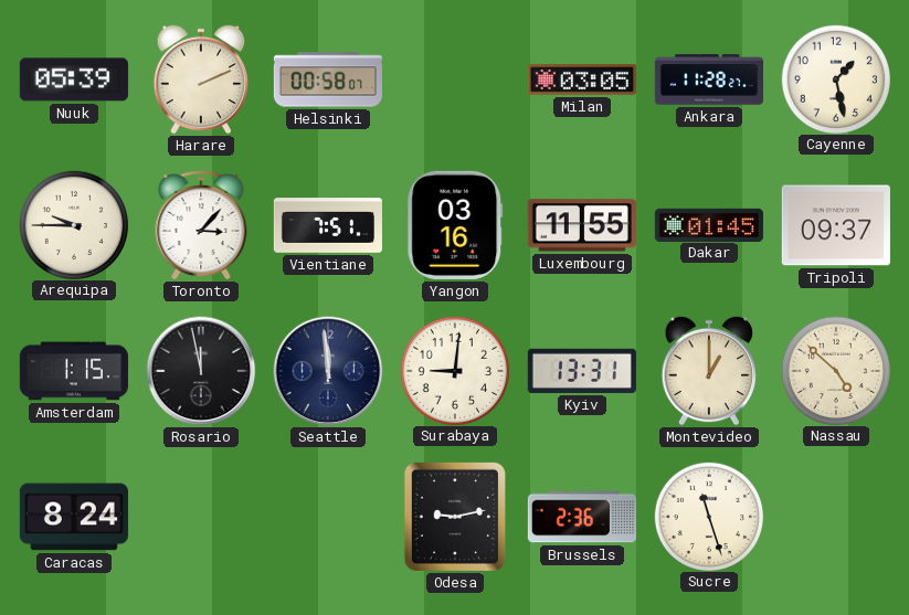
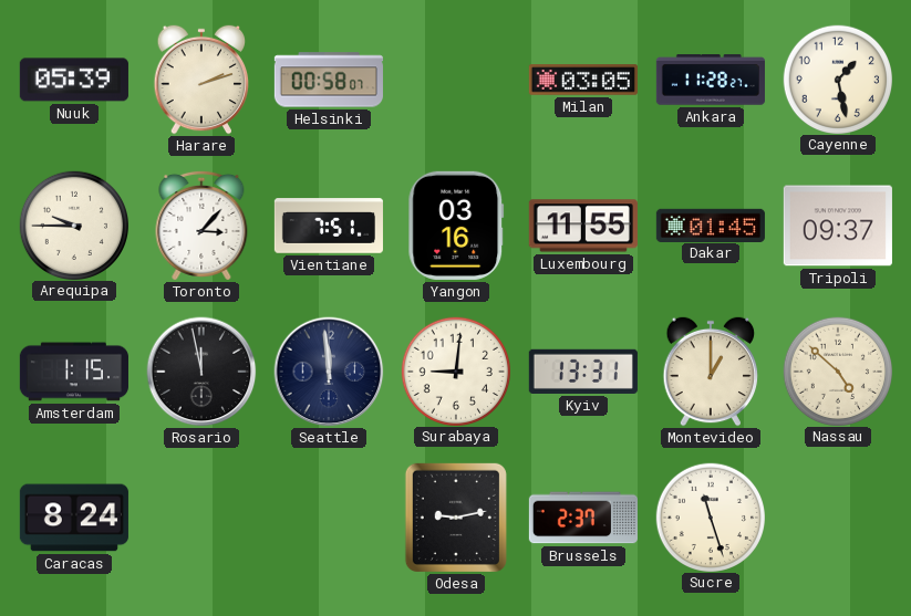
Harare: 2:11 -> 2:12
Brussels: 2:36 -> 2:37
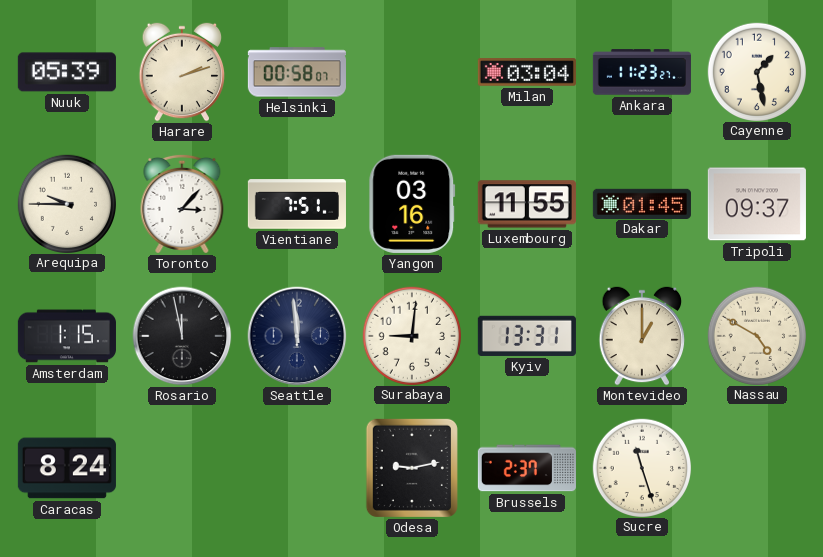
Milan: 03:05 -> 03:04
Ankara: 11:28 -> 11:23
Nassau: 4:52 -> 4:50
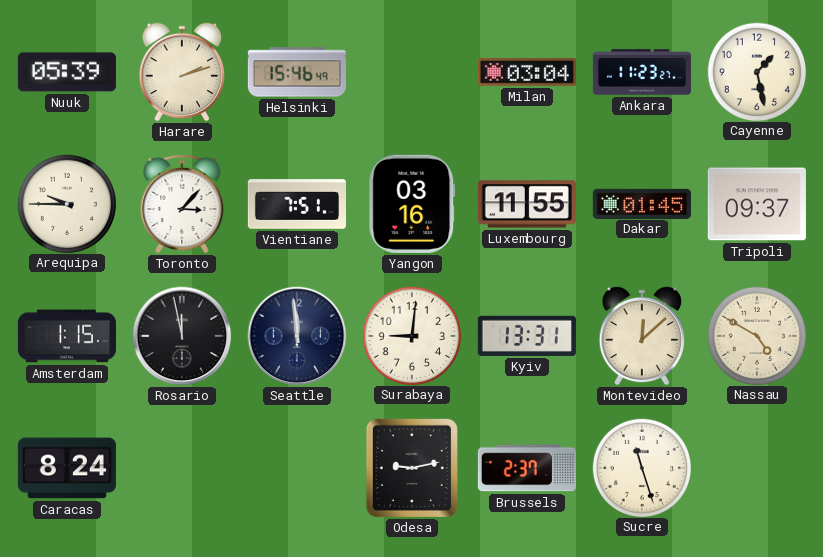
Helsinki: 00:58 -> 15:46
Montevideo: 1:00 -> 12:08
